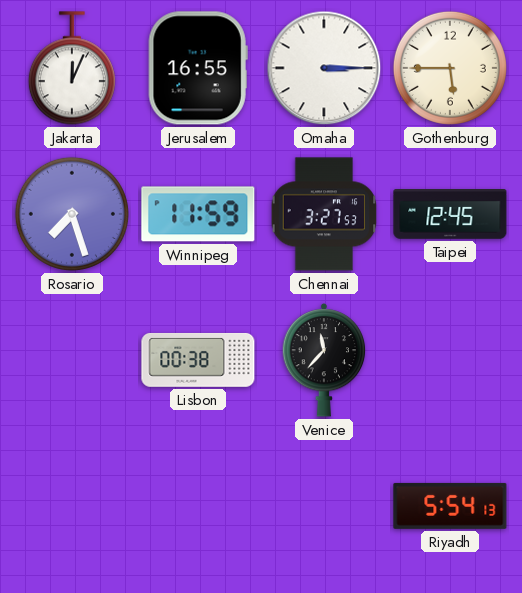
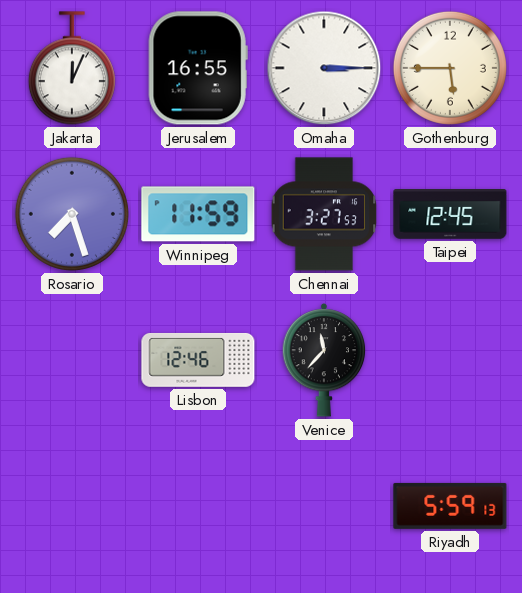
Lisbon: 00:38 -> 12:46
Riyadh: 5:54 -> 5:59
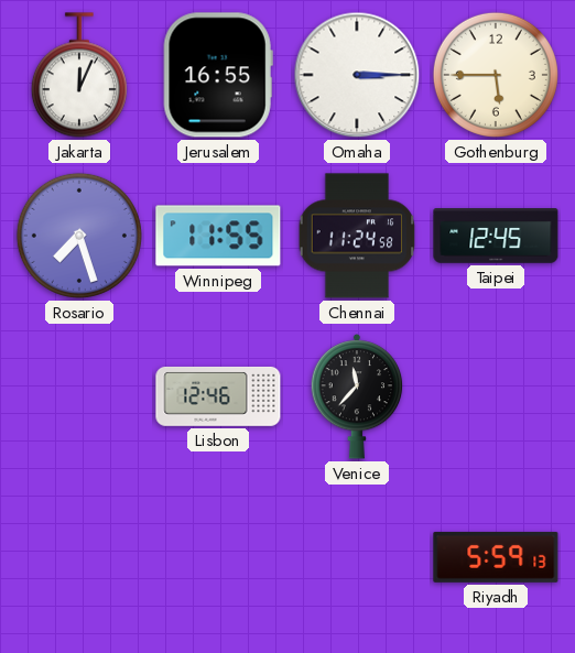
Winnipeg: 11:59 -> 11:55
Chennai: 3:27 -> 11:24
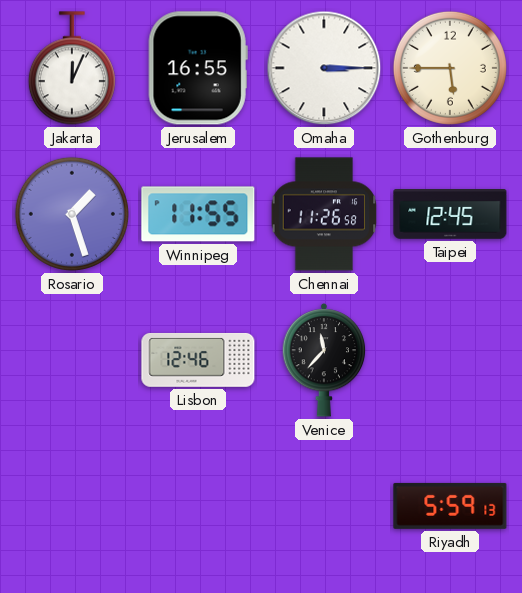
Rosario: 7:27 -> 1:27
Chennai: 11:24 -> 11:26
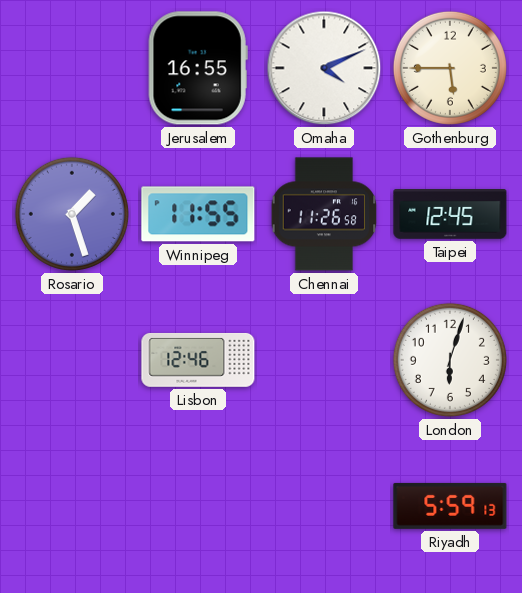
Jakarta: 12:04 -> none
Omaha: 3:15 -> 4:11
Venice: 11:37 -> none
London: none -> 6:03
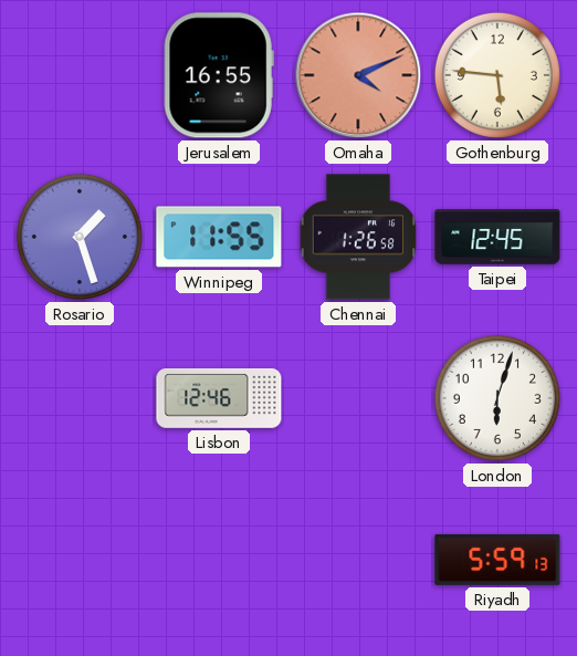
Omaha dial: white -> salmon
Gothenburg: 5:45 -> 5:46
Chennai: 11:26 -> 1:26
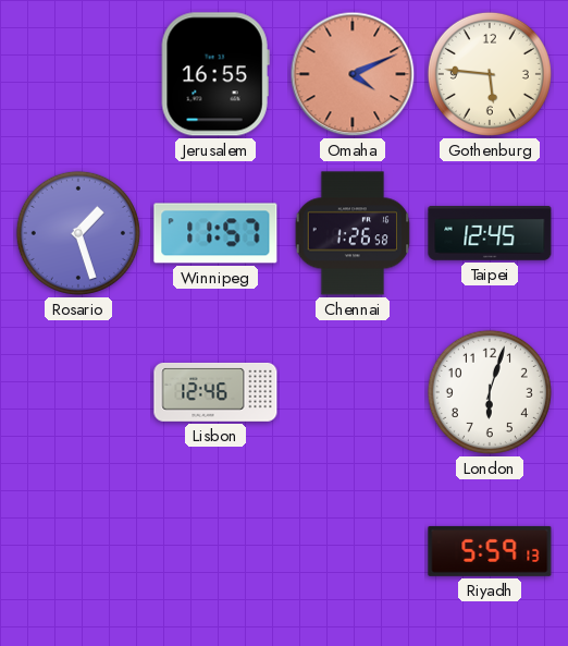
Winnipeg: 11:55 -> 11:57
